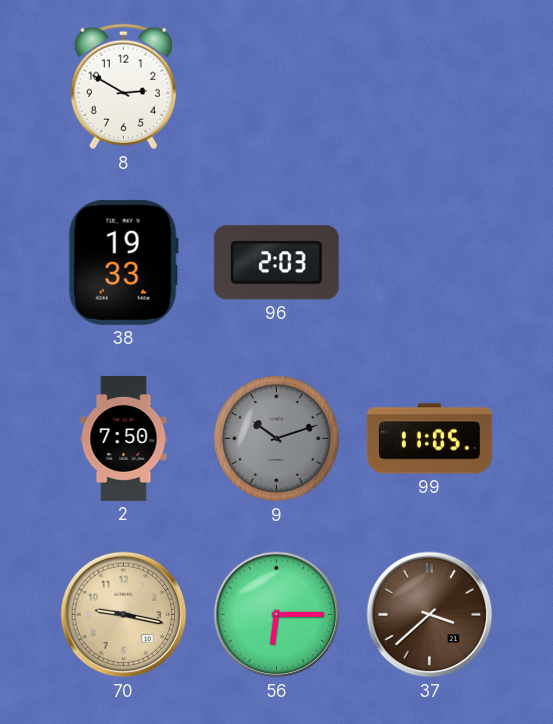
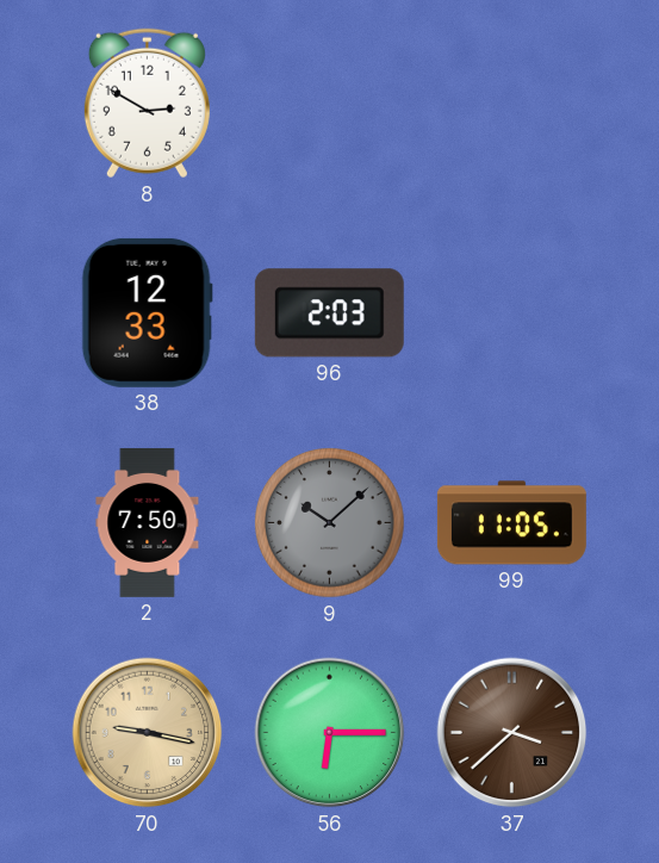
38: 19:33 -> 12:33
9: 10:12 -> 10:08
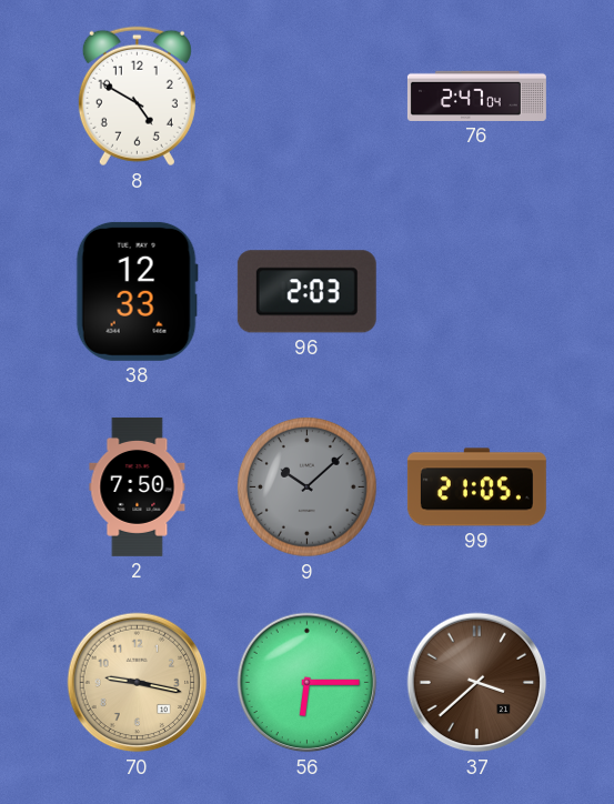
8: 2:50 -> 4:50
76: none -> 2:47
99: 11:05 -> 21:05
